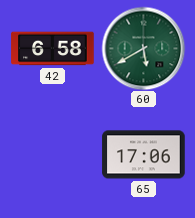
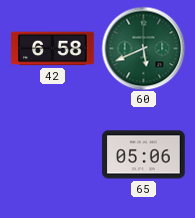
60: 5:40 -> 5:41
65: 17:06 -> 05:06
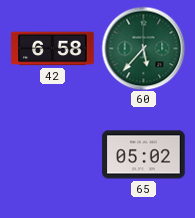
60: 5:41 -> 5:37
65: 05:06 -> 05:02
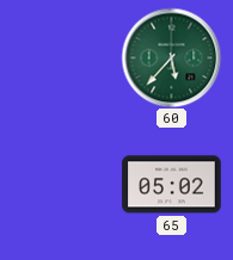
42: 6:58 -> none
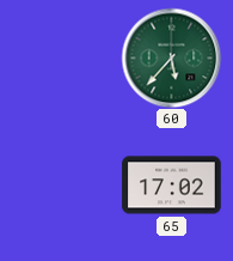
65: 05:02 -> 17:02
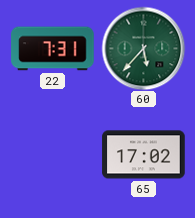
22: none -> 7:31
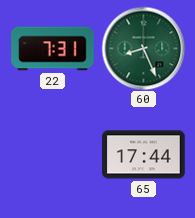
60: 5:37 -> 8:26
65: 17:02 -> 17:44
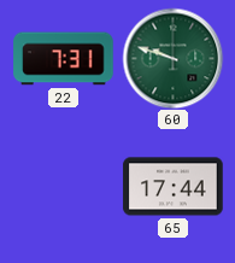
60: 8:26 -> 9:48
